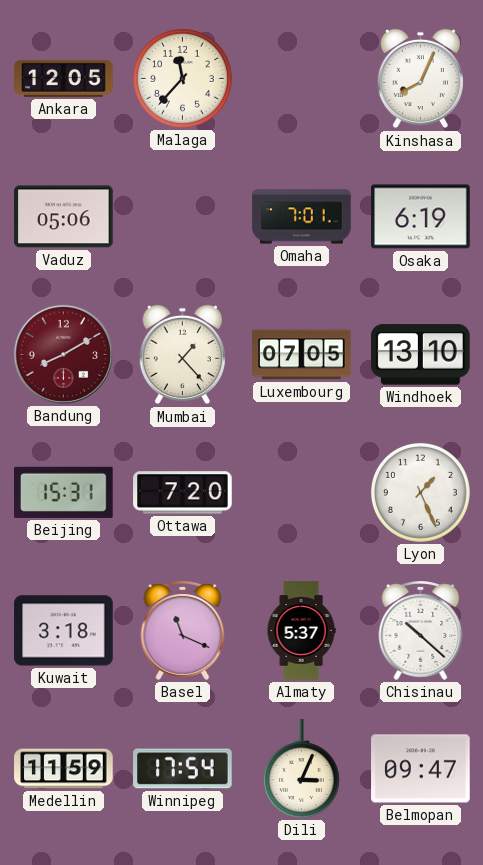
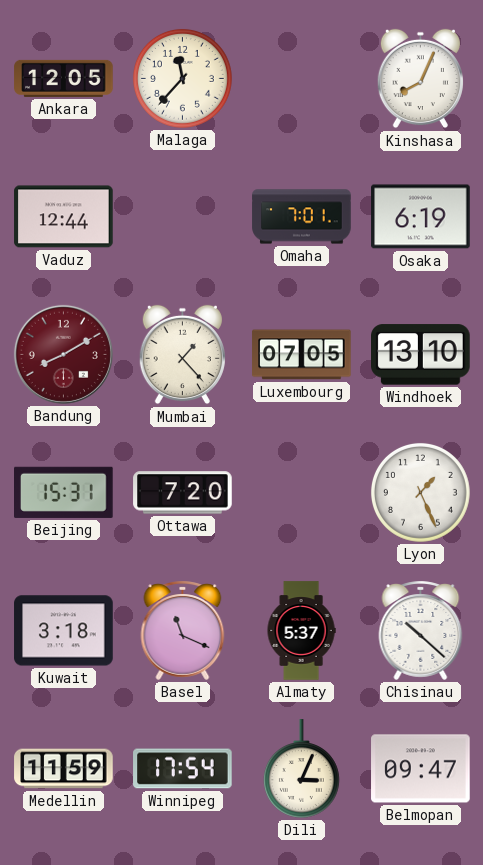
Vaduz: 05:06 -> 12:44
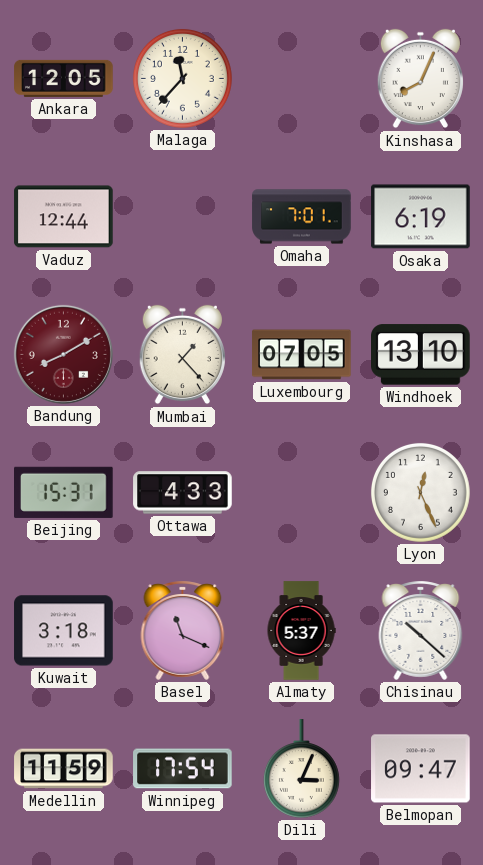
Ottawa: 7:20 -> 4:33
Lyon: 1:26 -> 12:26
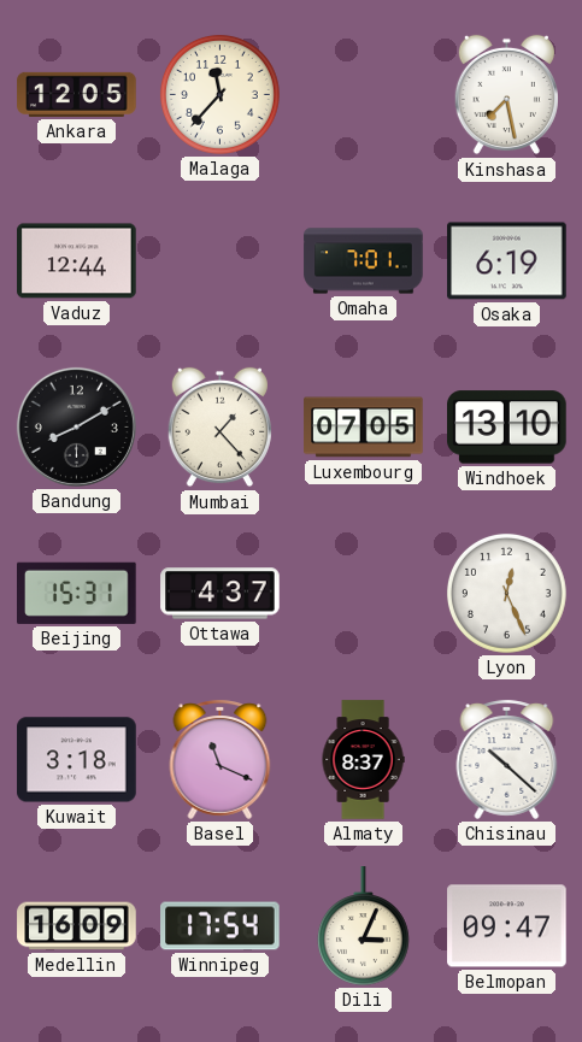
Kinshasa: 8:04 -> 7:28
Bandung dial: burgundy -> black
Ottawa: 4:33 -> 4:37
Almaty: 5:37 -> 8:37
Medellin: 11:59 -> 16:09
